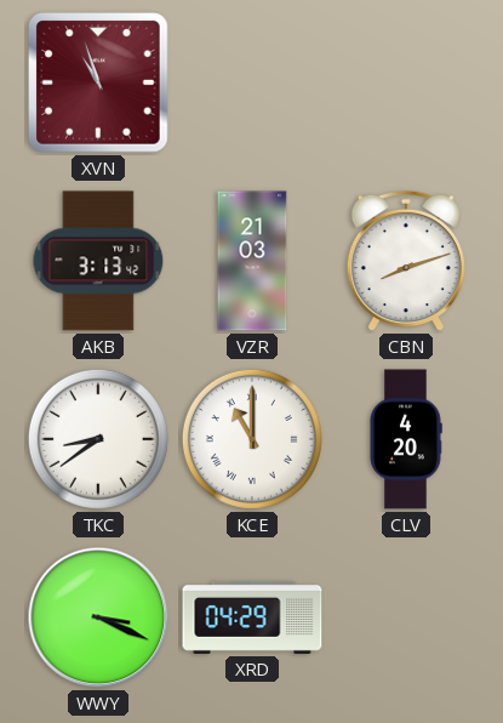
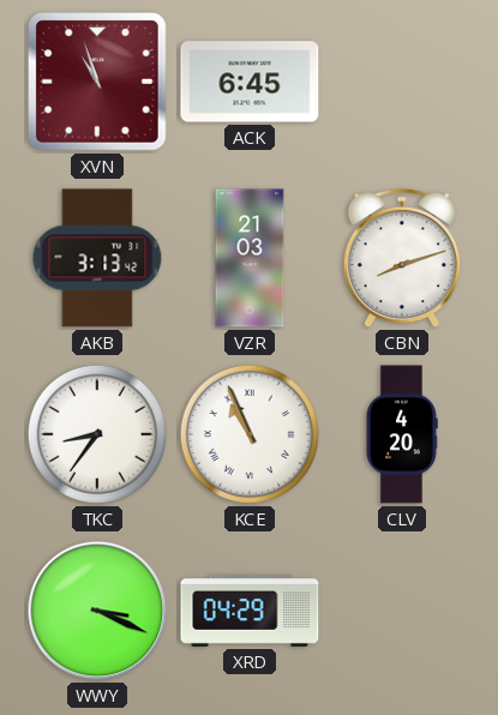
ACK: none -> 6:45
TKC: 8:39 -> 8:36
KCE: 11:00 -> 10:56
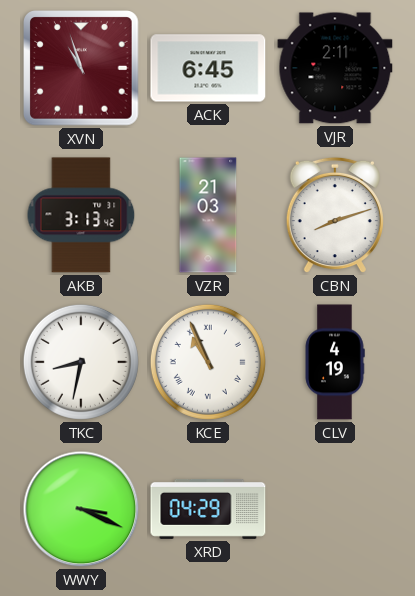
VJR: none -> 2:11
TKC: 8:36 -> 8:32
CLV: 4:20 -> 4:19
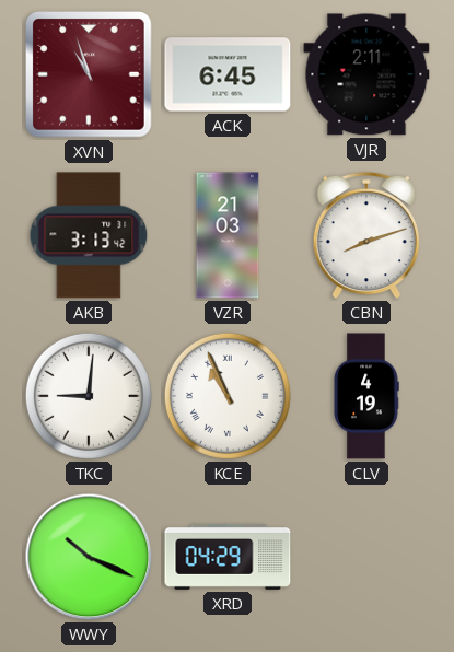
TKC: 8:32 -> 9:01
WWY: 3:19 -> 10:19
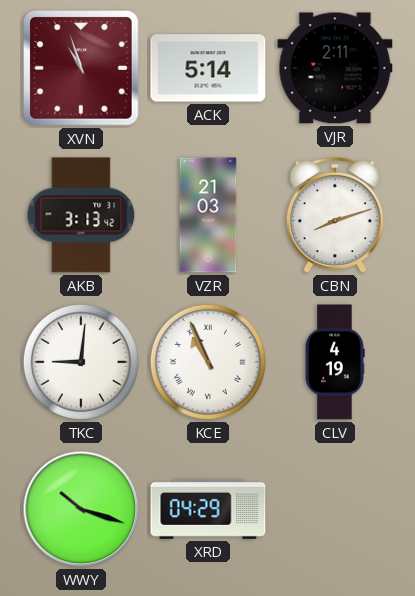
ACK: 6:45 -> 5:14
WWY: 10:19 -> 10:18
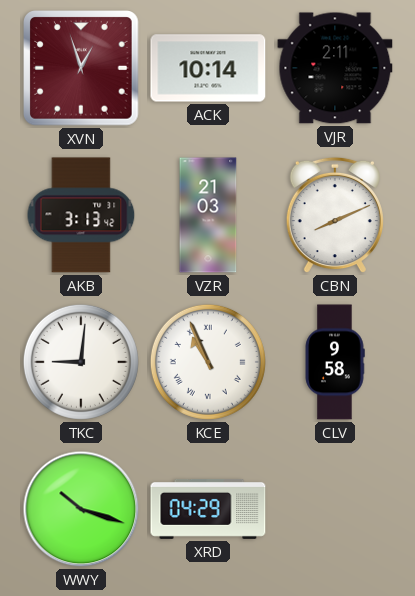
XVN: 10:57 -> 12:57
ACK: 5:14 -> 10:14
CBN: 8:12 -> 8:11
CLV: 4:19 -> 9:58
